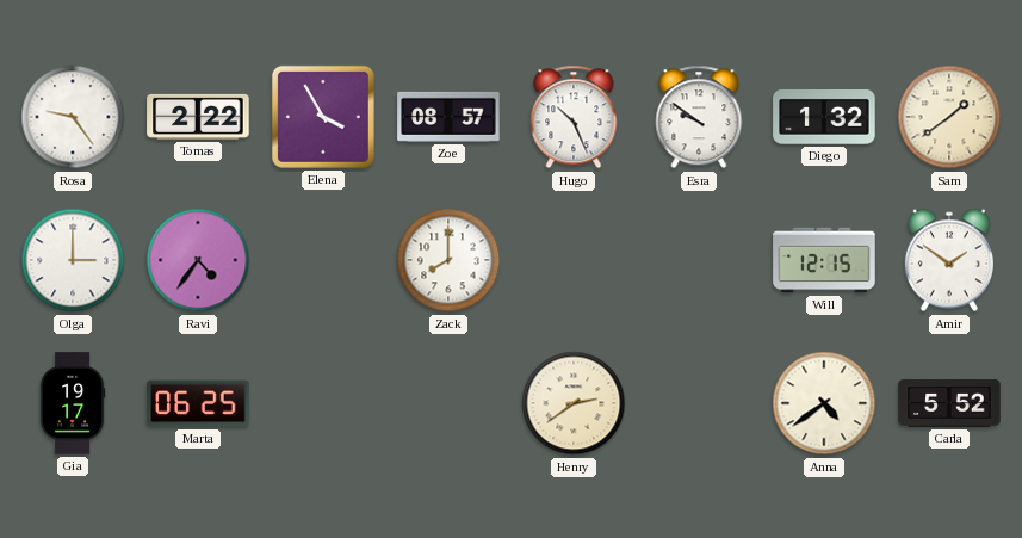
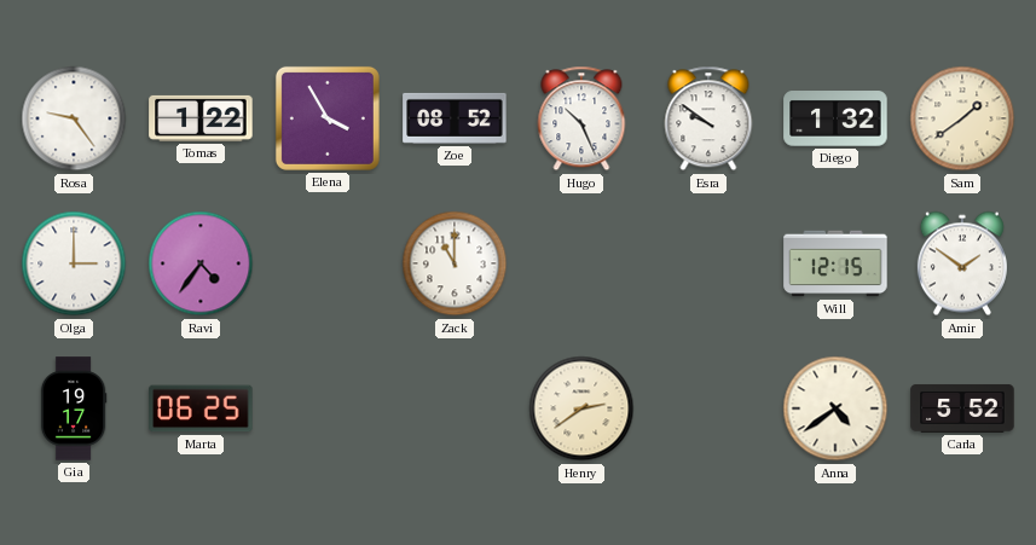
Tomas: 2:22 -> 1:22
Zoe: 08:57 -> 08:52
Zack: 8:00 -> 11:00
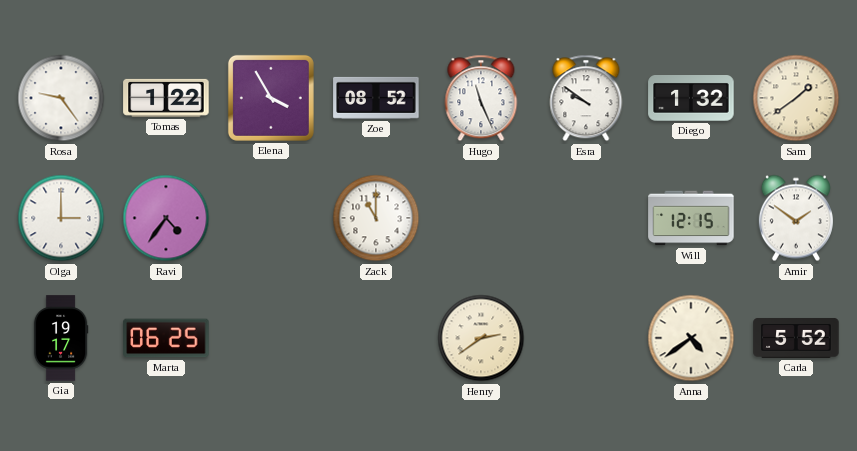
Hugo: 10:26 -> 11:26
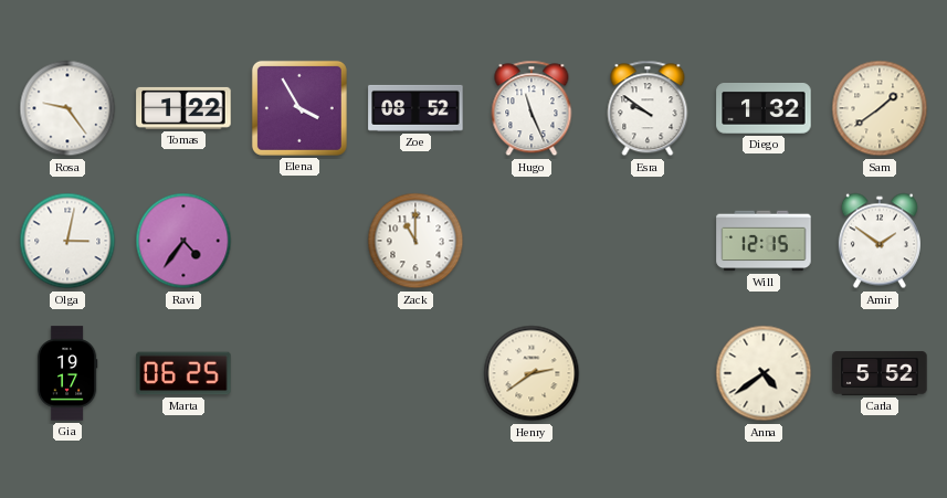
Olga: 3:00 -> 3:02
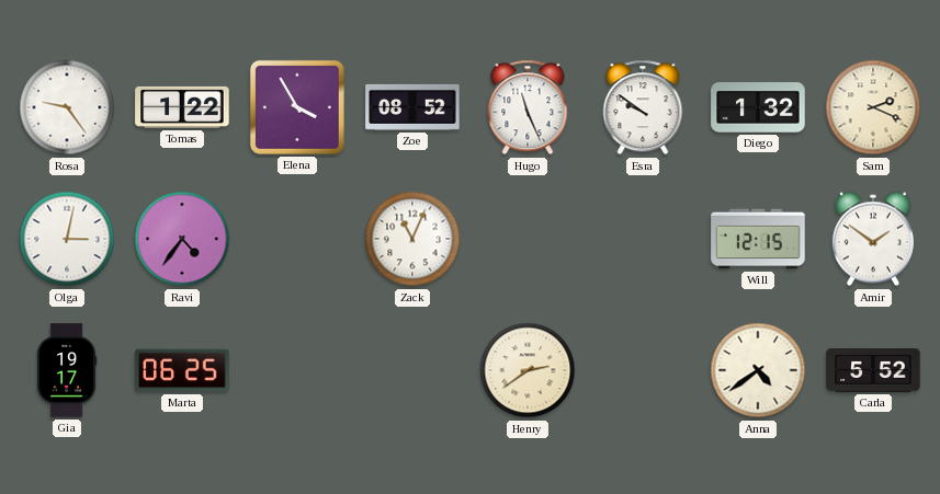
Sam: 1:39 -> 2:19
Zack: 11:00 -> 11:04
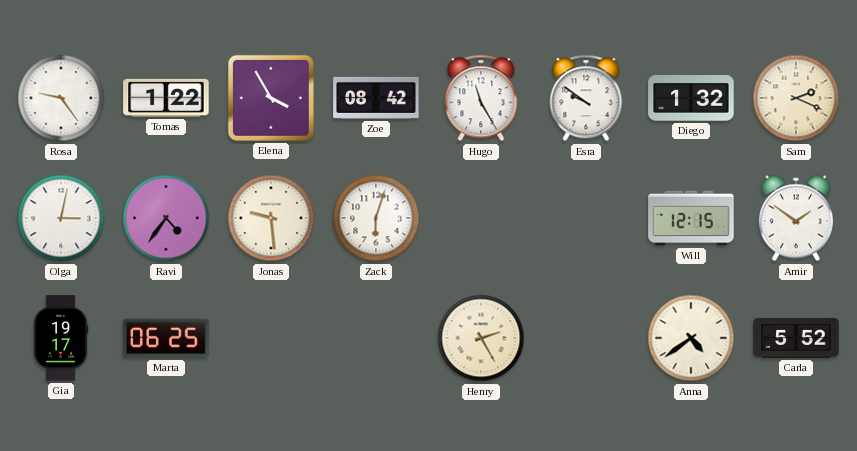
Zoe: 08:52 -> 08:42
Hugo: 11:26 -> 11:25
Jonas: none -> 9:29
Zack: 11:04 -> 6:03
Henry: 2:39 -> 2:25
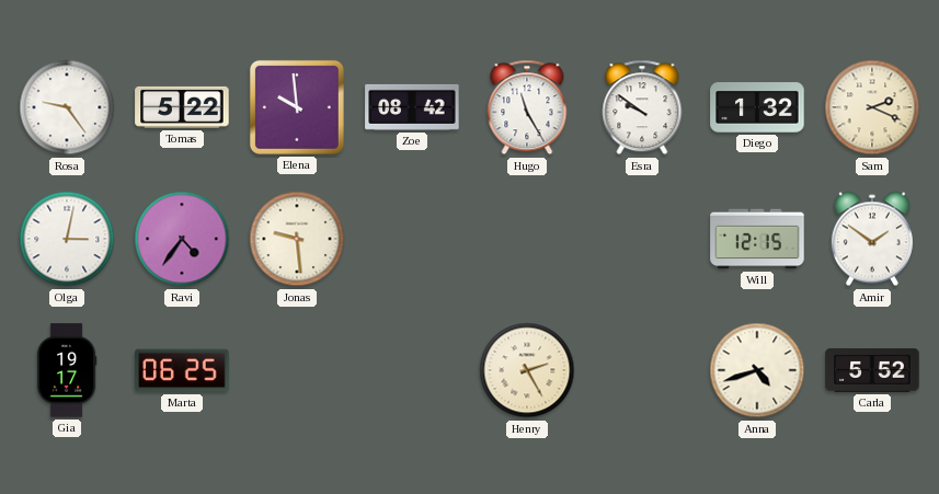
Tomas: 1:22 -> 5:22
Elena: 3:55 -> 9:59
Zack: 6:03 -> none
Anna: 4:39 -> 4:42
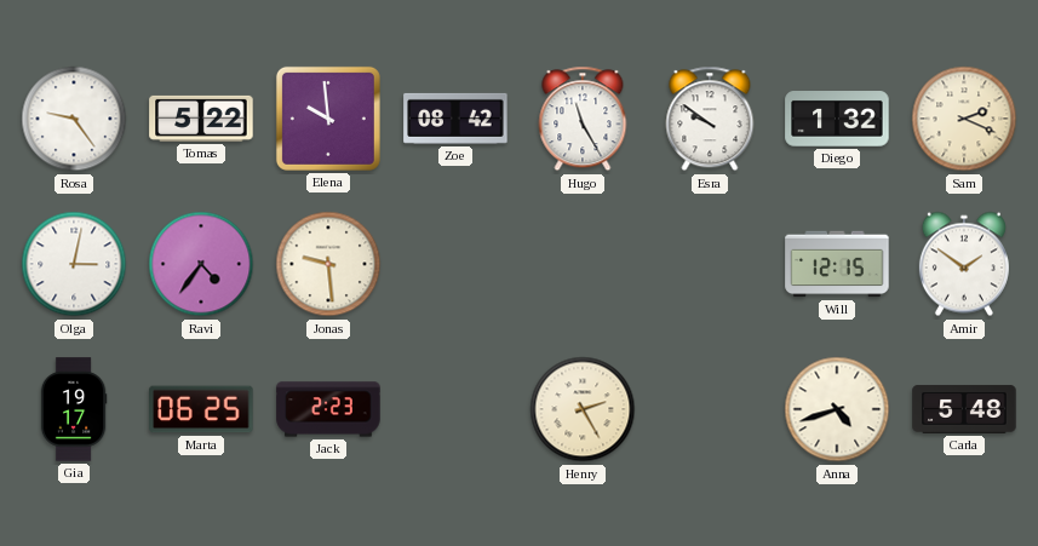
Jack: none -> 2:23
Carla: 5:52 -> 5:48
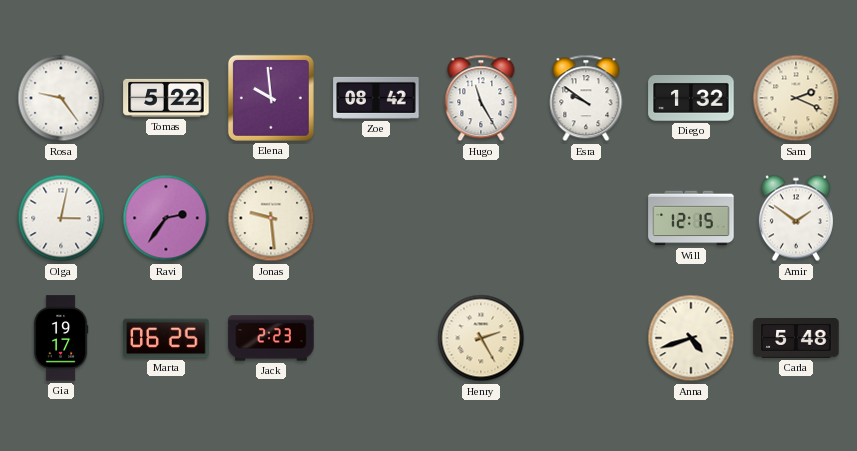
Ravi: 4:36 -> 2:36
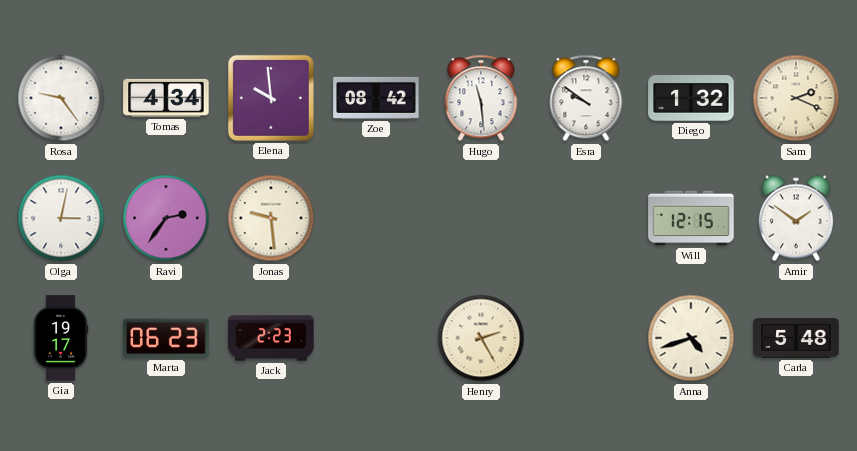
Tomas: 5:22 -> 4:34
Hugo: 11:25 -> 11:29
Marta: 06:25 -> 06:23
